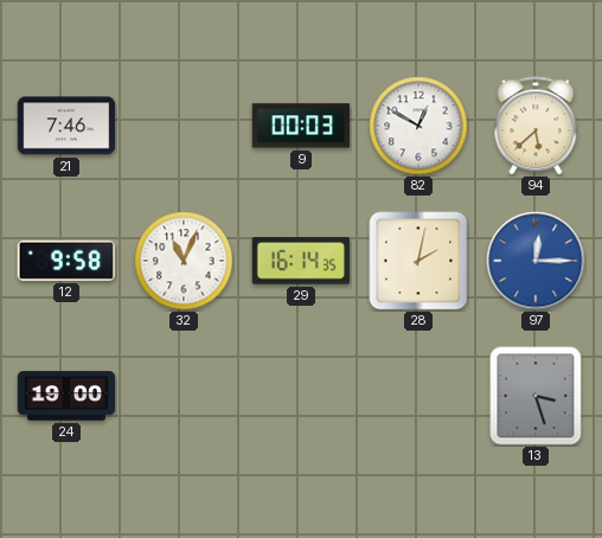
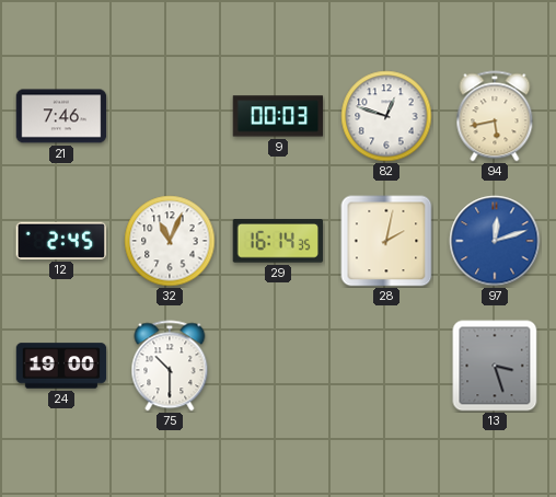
82: 12:50 -> 12:48
94: 5:38 -> 5:43
12: 9:58 -> 2:45
97: 12:15 -> 12:12
75: none -> 10:30
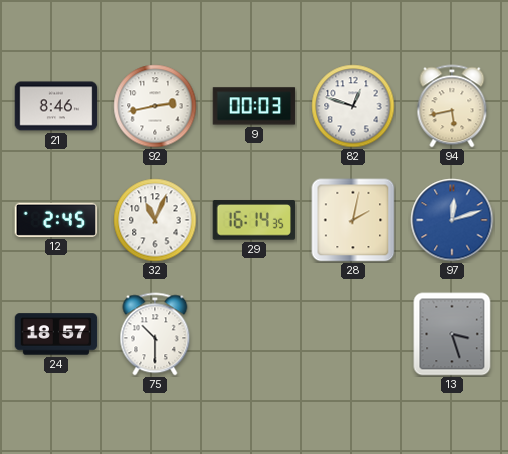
21: 7:46 -> 8:46
92: none -> 2:43
24: 19:00 -> 18:57
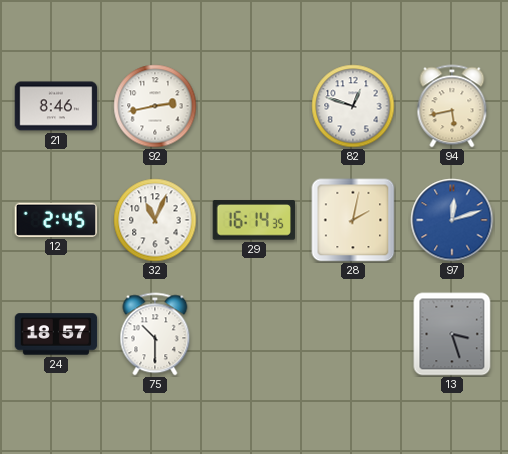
9: 00:03 -> none
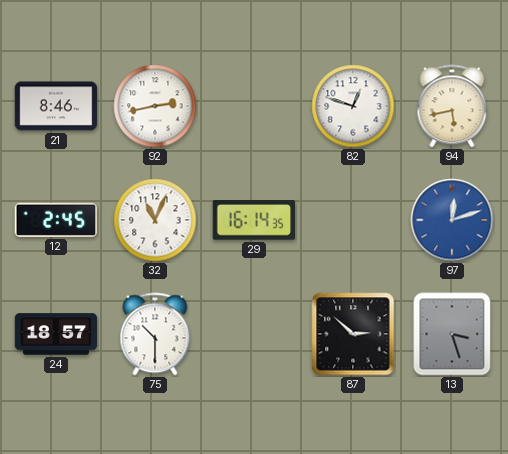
28: 2:02 -> none
87: none -> 2:52
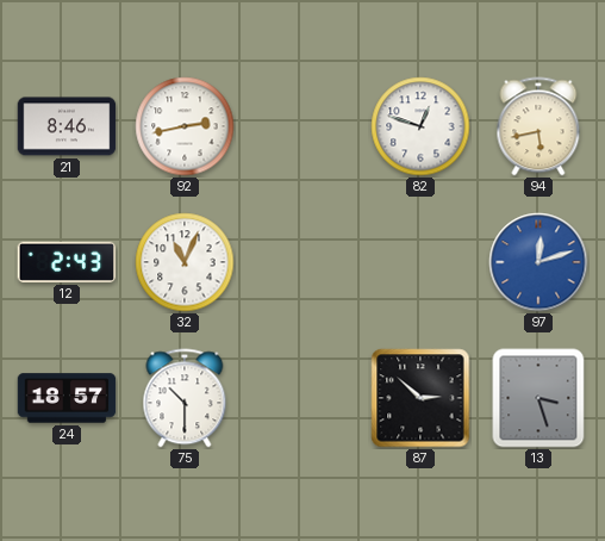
12: 2:45 -> 2:43
29: 16:14 -> none
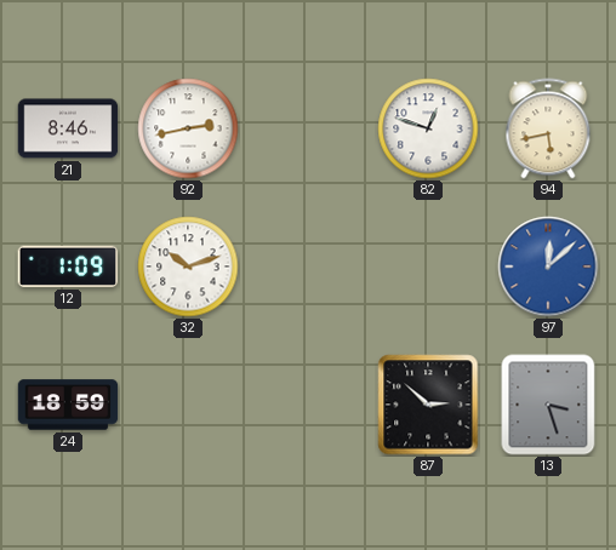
12: 2:43 -> 1:09
32: 11:04 -> 10:12
97: 12:12 -> 12:08
24: 18:57 -> 18:59
75: 10:30 -> none
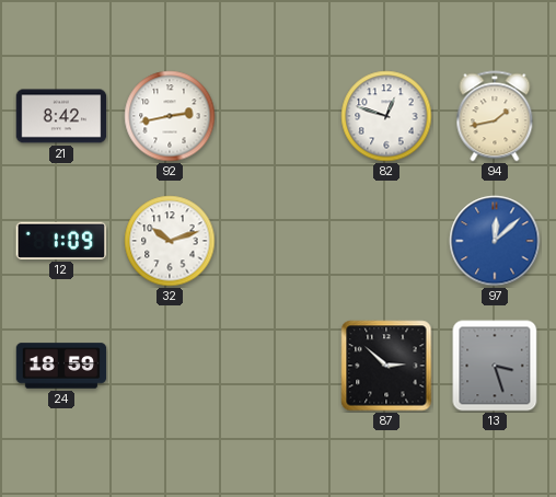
21: 8:46 -> 8:42
94: 5:43 -> 1:43
